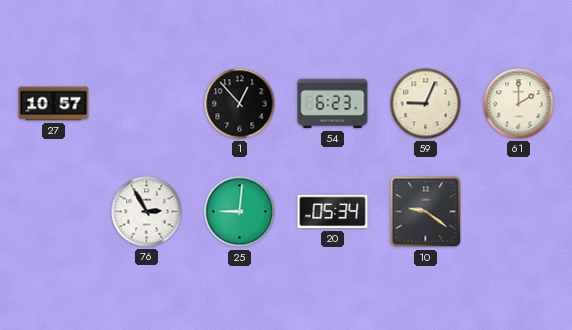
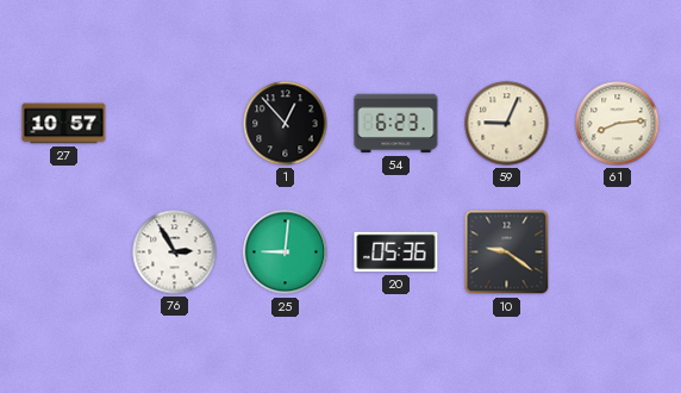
61: 2:00 -> 8:14
20: 05:34 -> 05:36
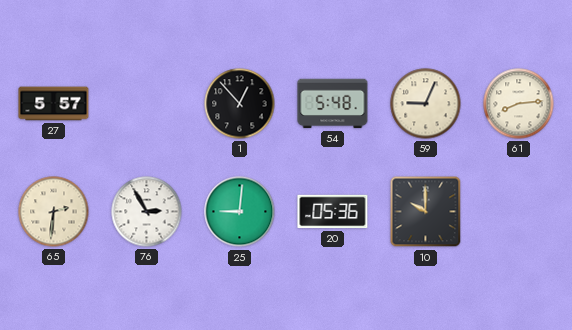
27: 10:57 -> 5:57
54: 6:23 -> 5:48
65: none -> 2:31
10: 9:21 -> 10:00
